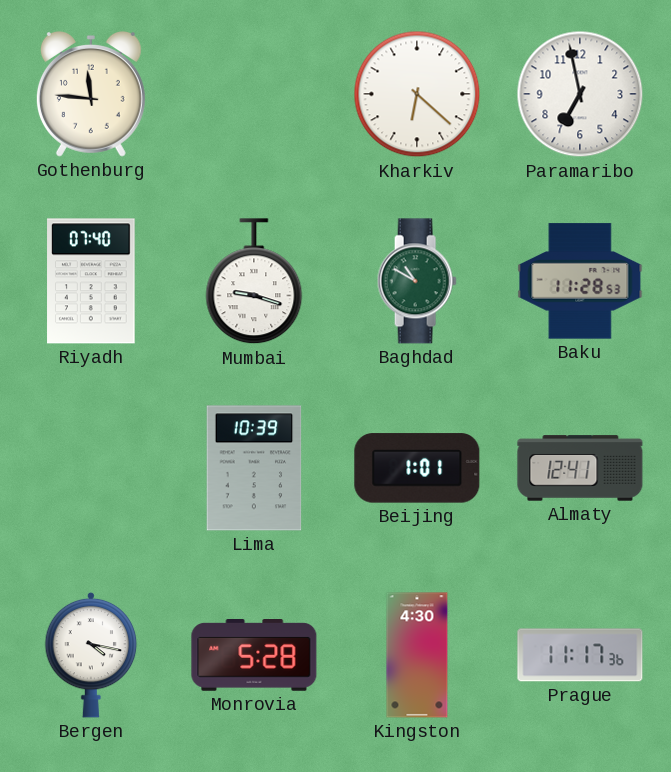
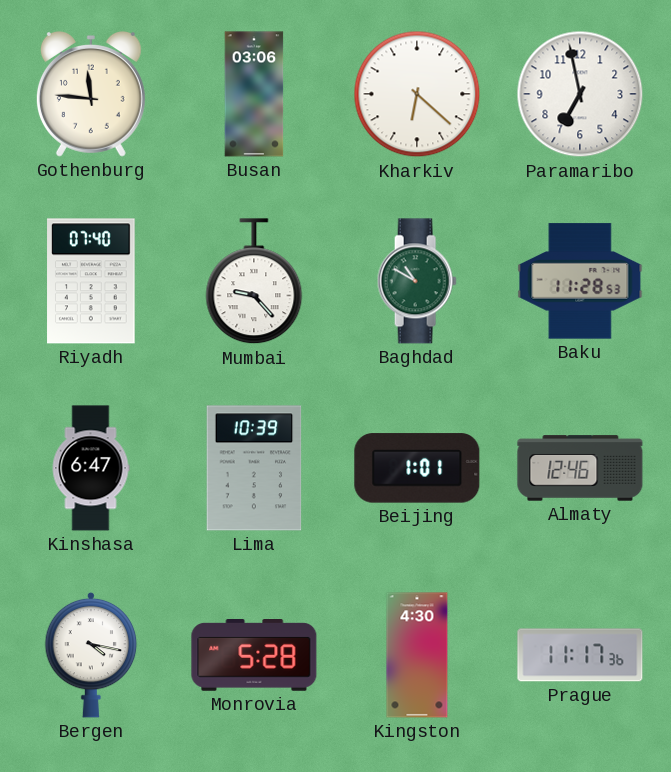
Busan: none -> 03:06
Mumbai: 9:18 -> 9:23
Kinshasa: none -> 6:47
Almaty: 12:41 -> 12:46
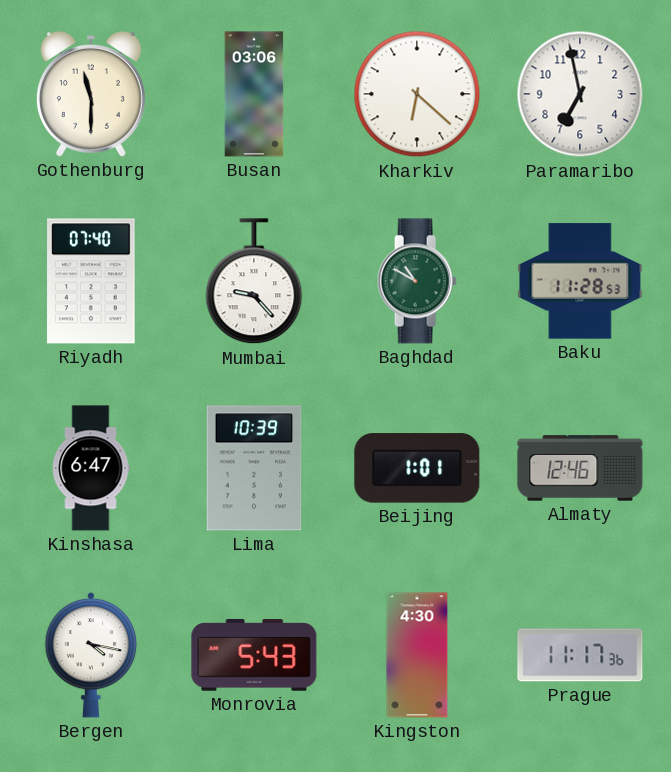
Gothenburg: 11:46 -> 11:30
Monrovia: 5:28 -> 5:43
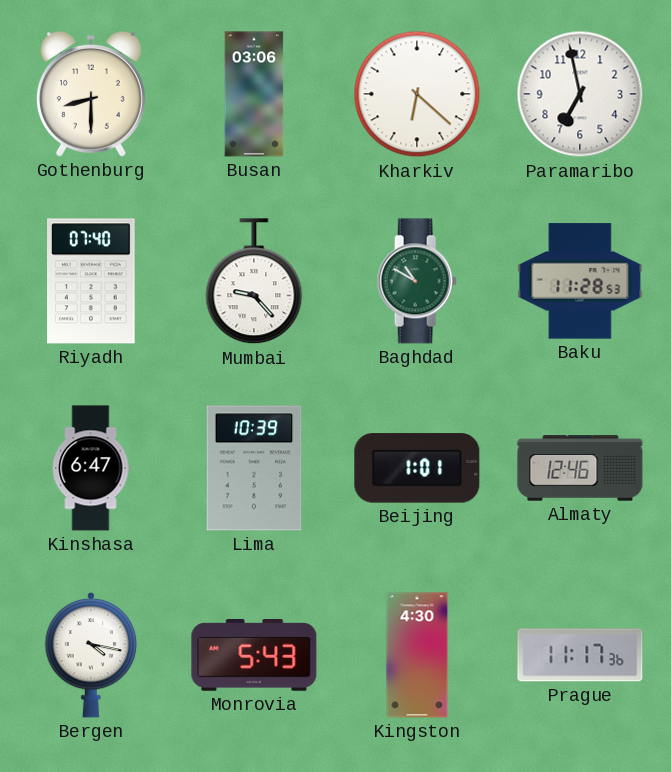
Gothenburg: 11:30 -> 8:30
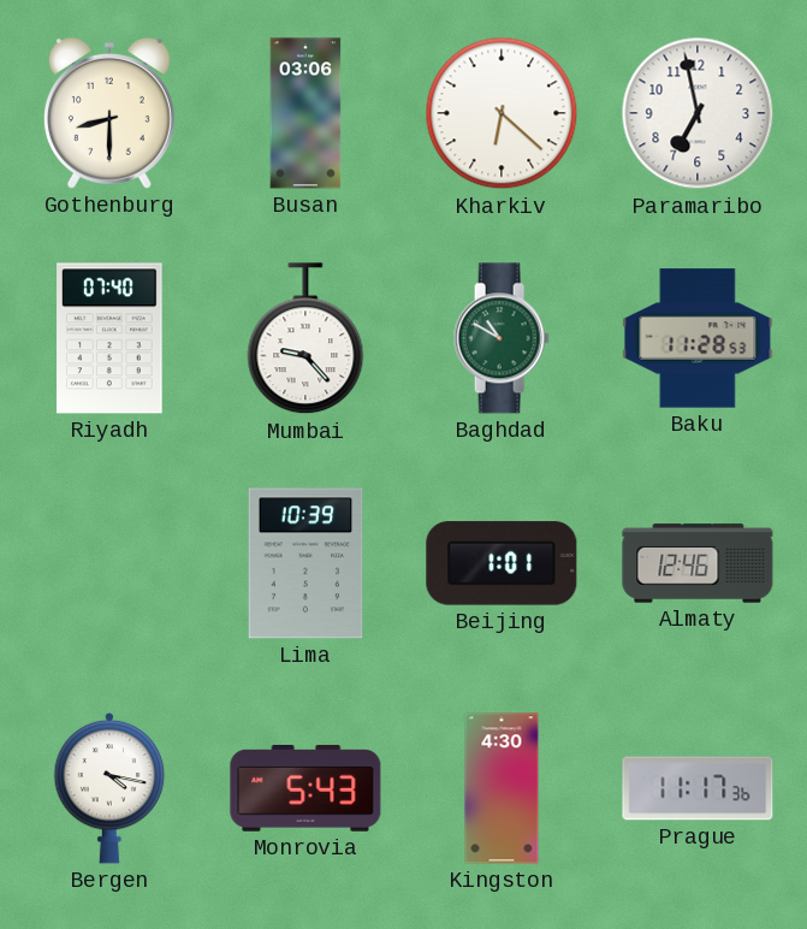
Kinshasa: 6:47 -> none
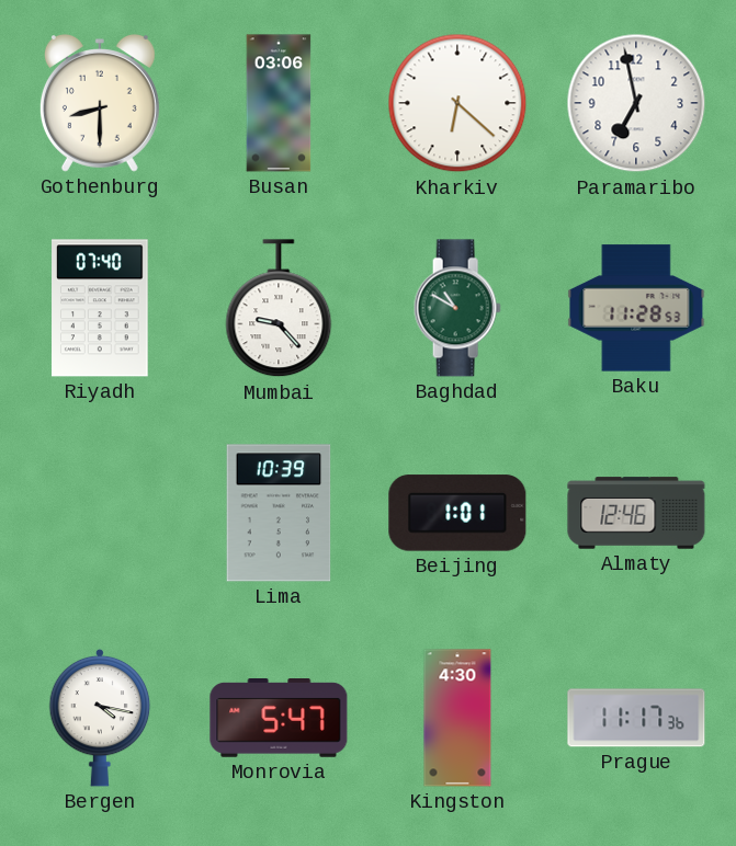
Monrovia: 5:43 -> 5:47
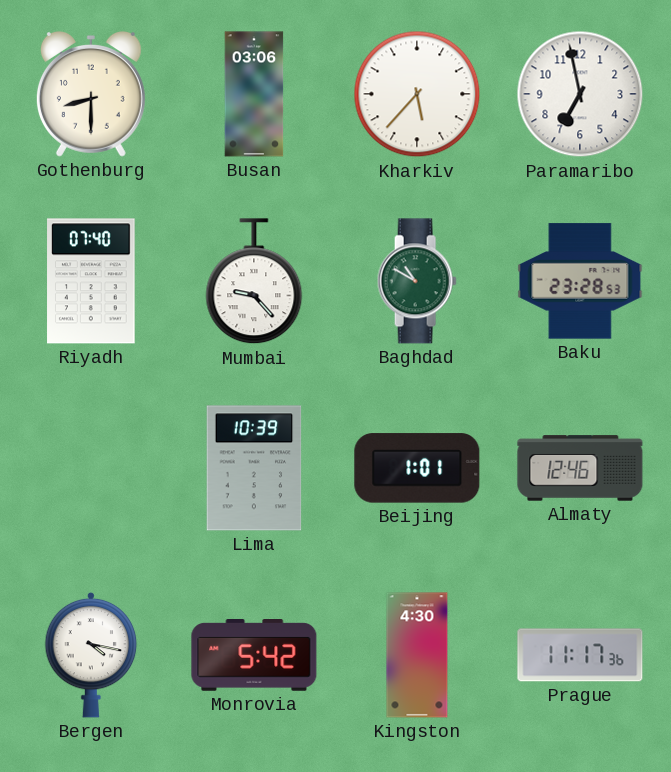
Kharkiv: 6:22 -> 5:37
Baku: 11:28 -> 23:28
Monrovia: 5:47 -> 5:42
